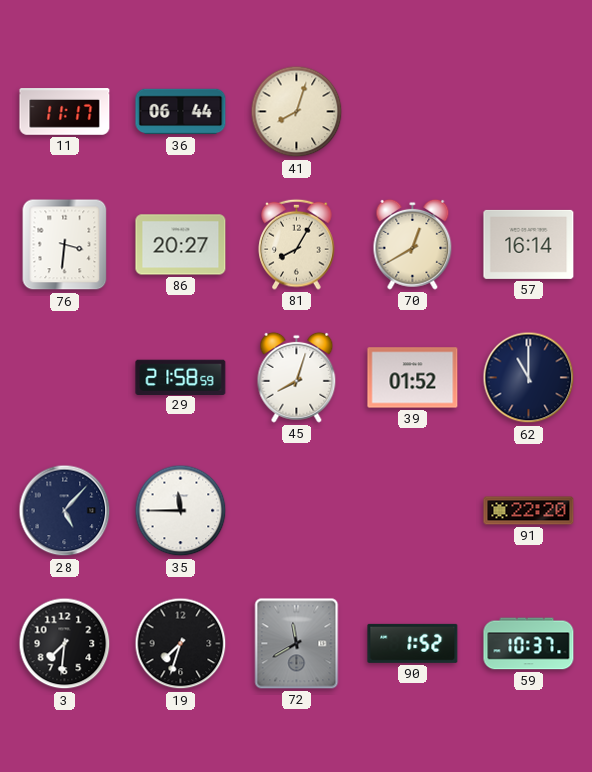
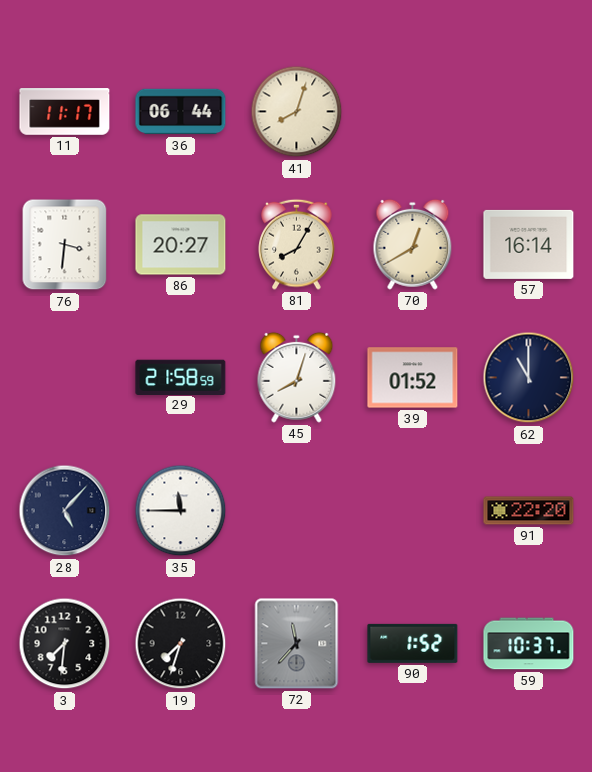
72: 11:40 -> 11:37
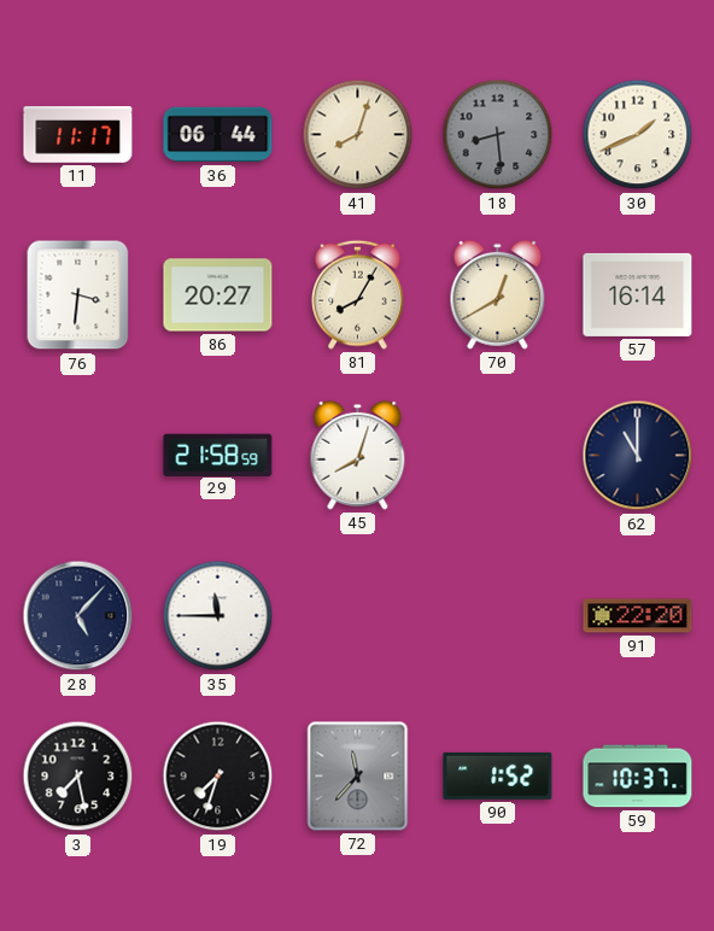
18: none -> 8:29
30: none -> 1:41
39: 01:52 -> none
3: 7:31 -> 7:28
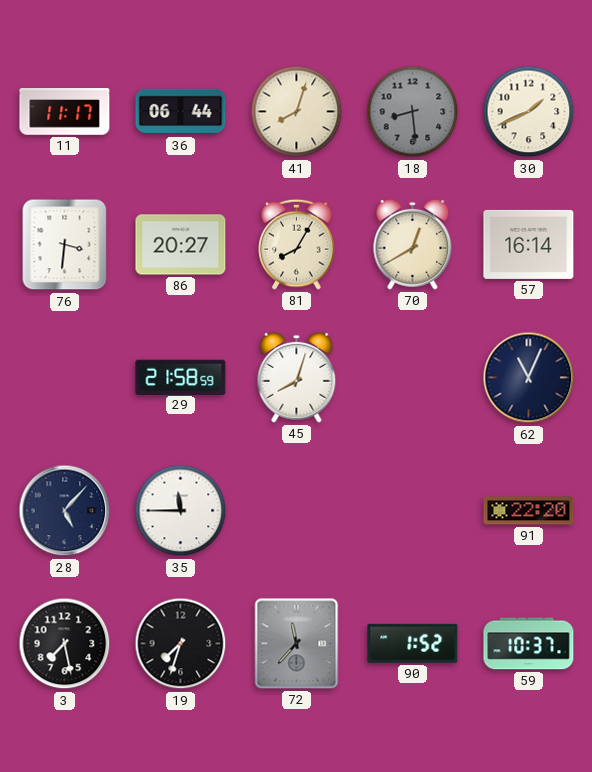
62: 11:00 -> 11:04
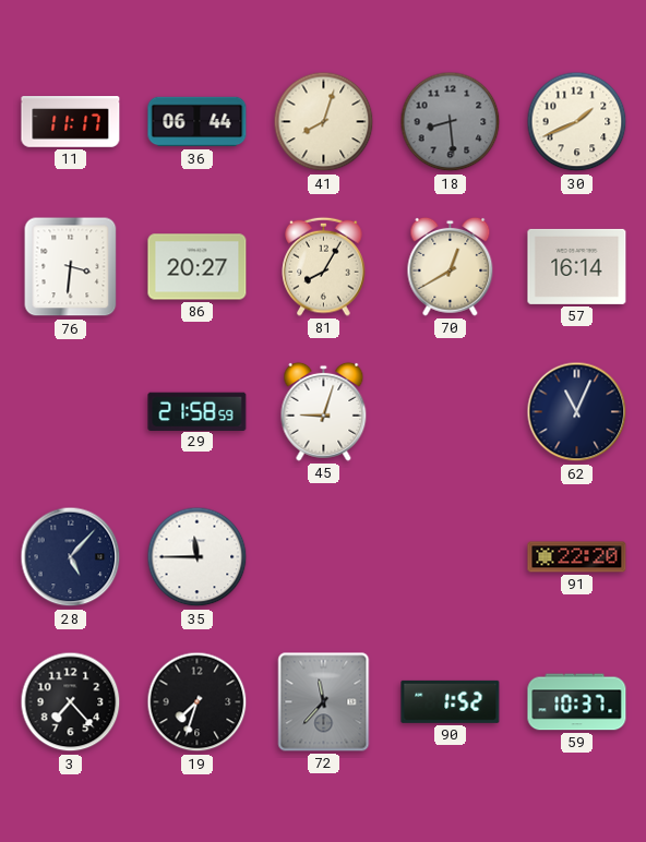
45: 8:03 -> 9:03
3: 7:28 -> 7:23
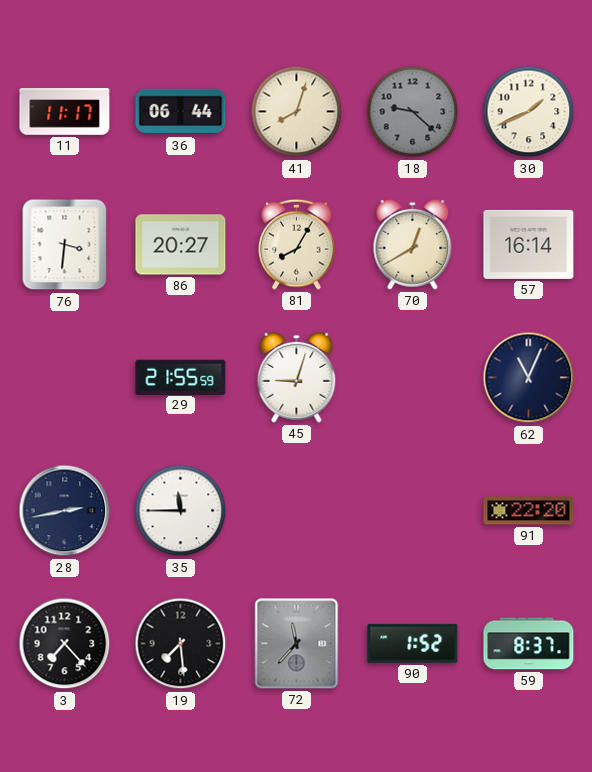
18: 8:29 -> 9:22
29: 21:58 -> 21:55
28: 5:07 -> 2:43
19: 7:33 -> 7:29
59: 10:37 -> 8:37
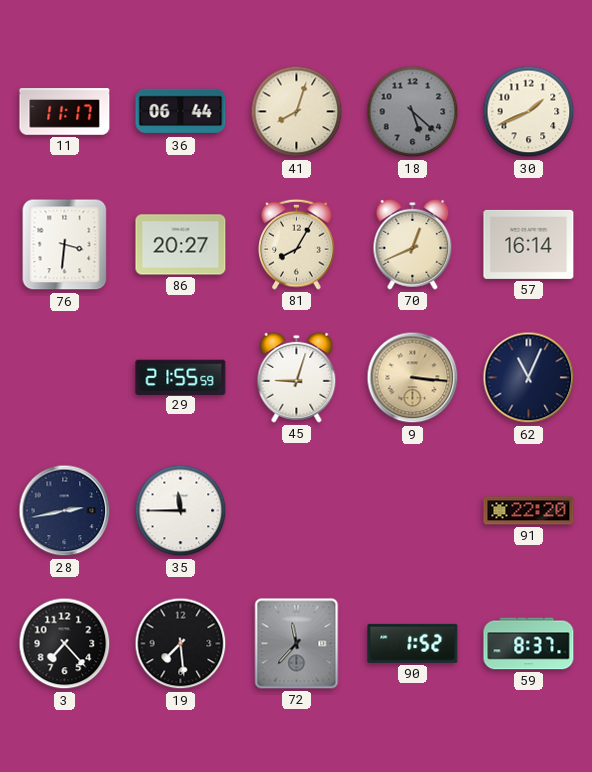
18: 9:22 -> 5:22
70: 12:40 -> 12:41
9: none -> 3:16
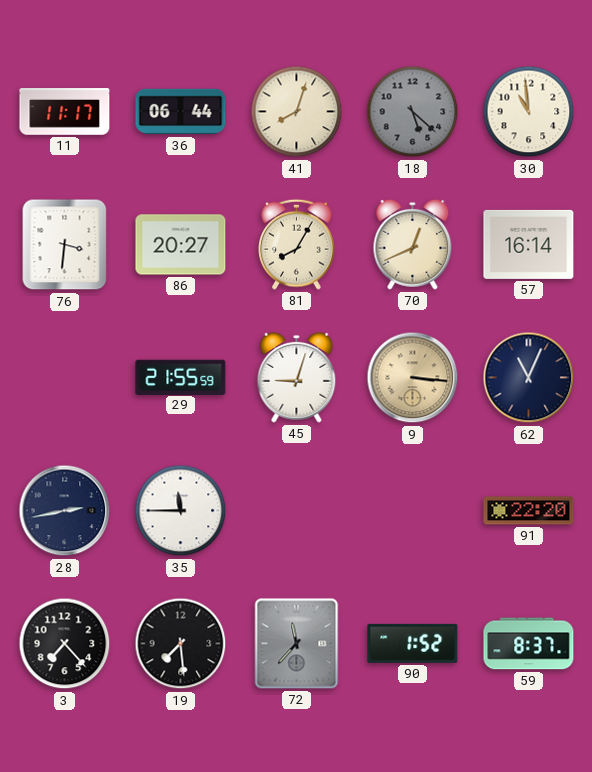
30: 1:41 -> 10:59
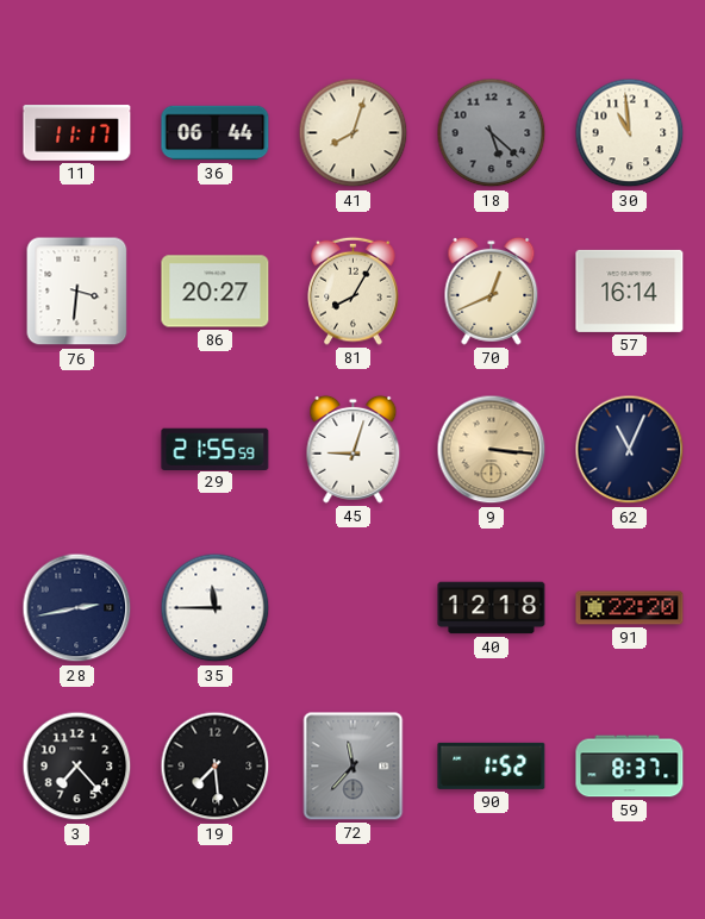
40: none -> 12:18
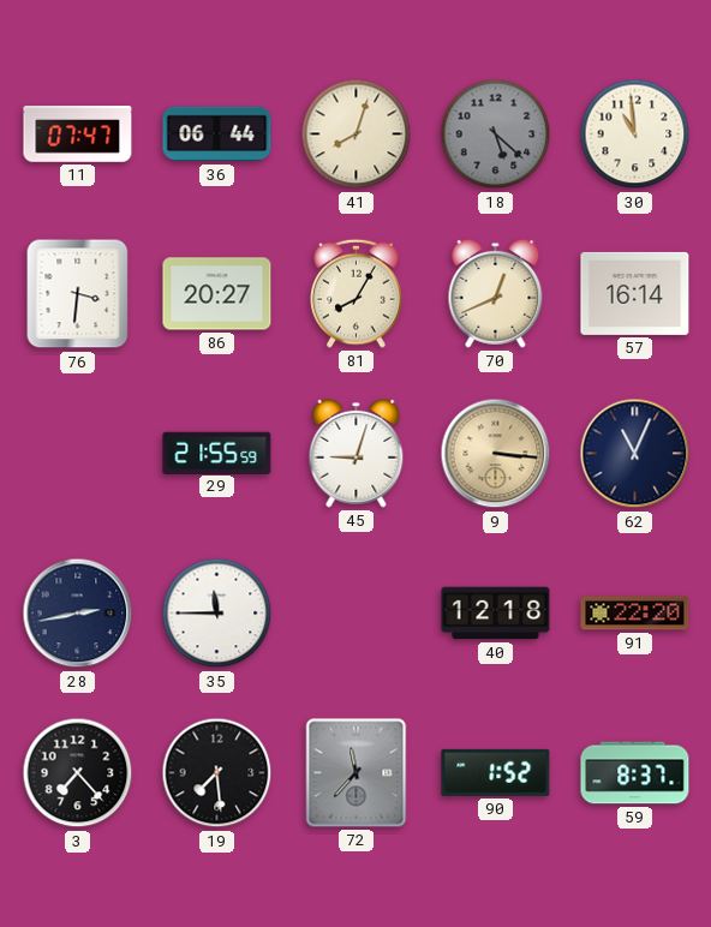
11: 11:17 -> 07:47
